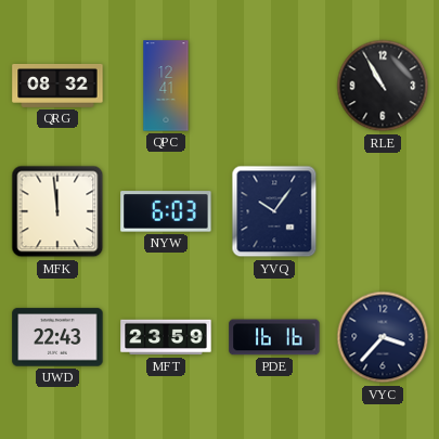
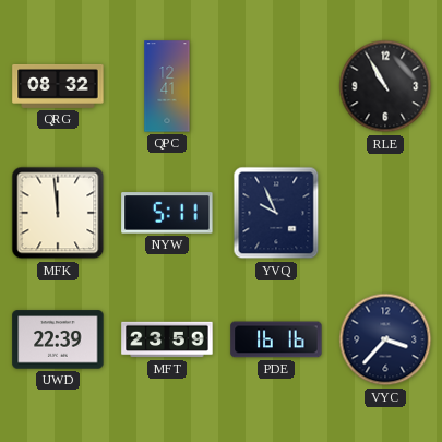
NYW: 6:03 -> 5:11
YVQ: 10:06 -> 9:56
UWD: 22:43 -> 22:39
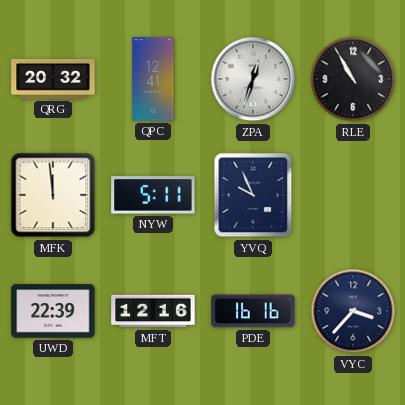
QRG: 08:32 -> 20:32
ZPA: none -> 12:33
MFT: 23:59 -> 12:16
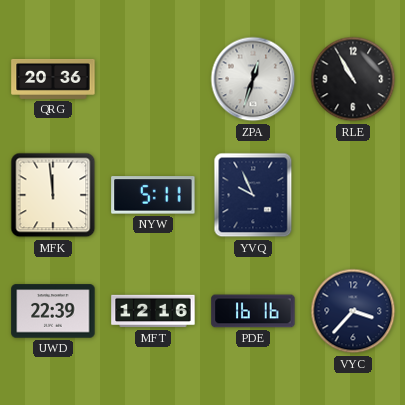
QRG: 20:32 -> 20:36
QPC: 12:41 -> none
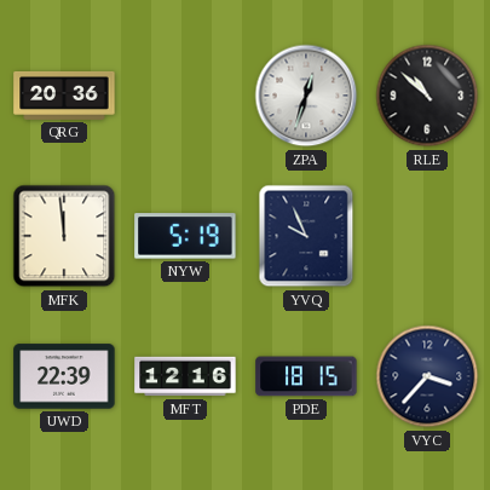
RLE: 10:55 -> 10:52
NYW: 5:11 -> 5:19
PDE: 16:16 -> 18:15
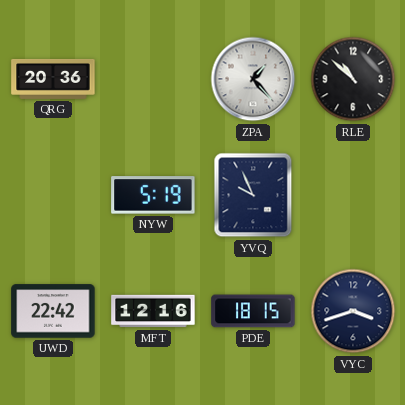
ZPA: 12:33 -> 1:23
MFK: 11:59 -> none
UWD: 22:39 -> 22:42
VYC: 3:37 -> 3:42
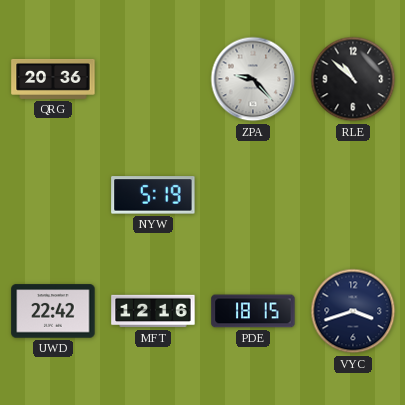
ZPA: 1:23 -> 9:23
YVQ: 9:56 -> none
